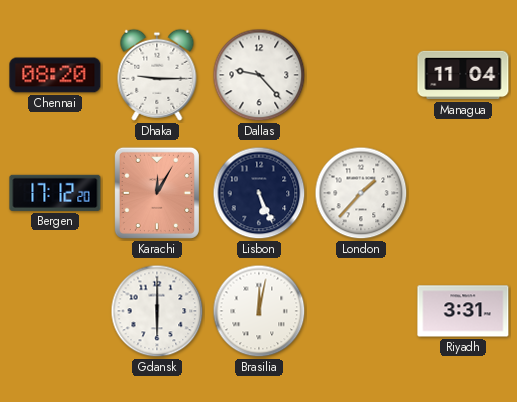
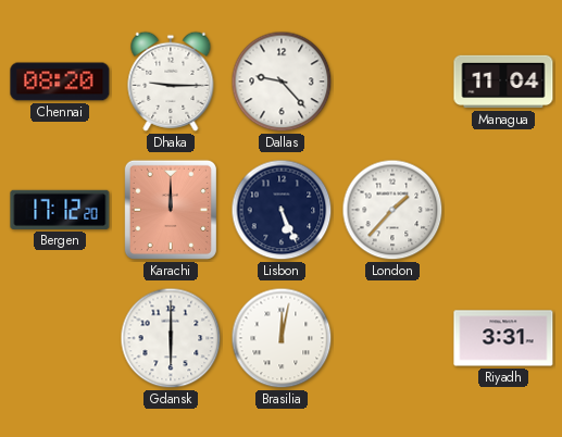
Karachi: 12:05 -> 12:00
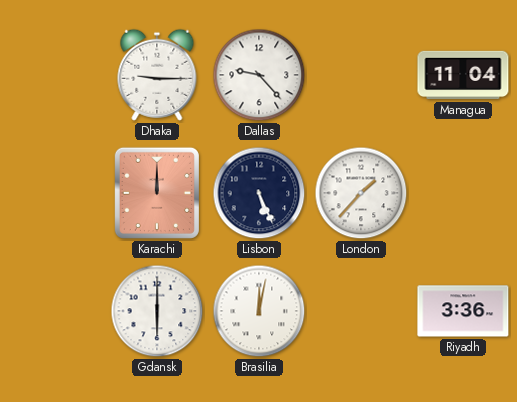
Chennai: 08:20 -> none
Bergen: 17:12 -> none
Riyadh: 3:31 -> 3:36
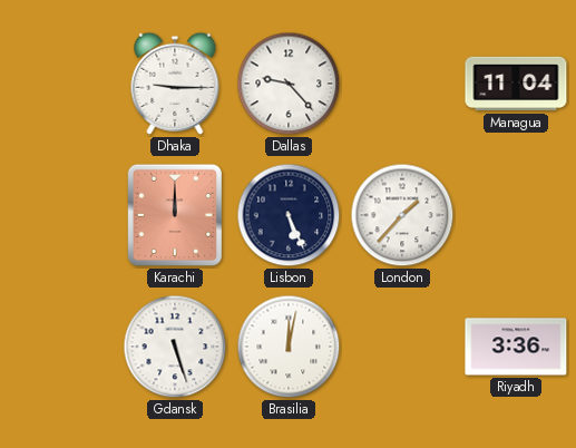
Gdansk: 6:00 -> 5:27
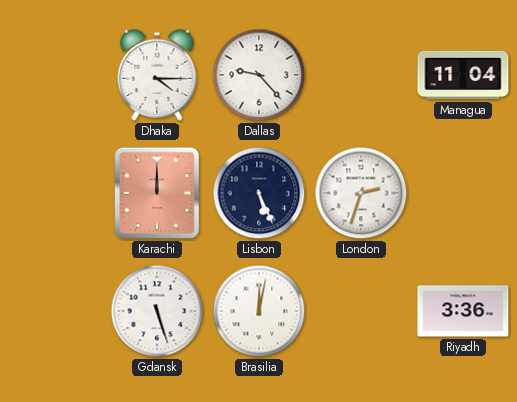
Dhaka: 9:15 -> 4:15
London: 1:37 -> 2:33
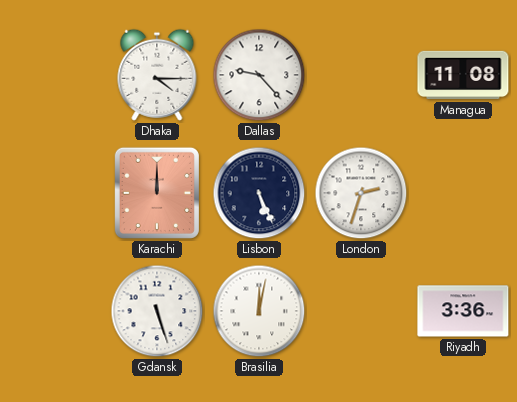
Managua: 11:04 -> 11:08
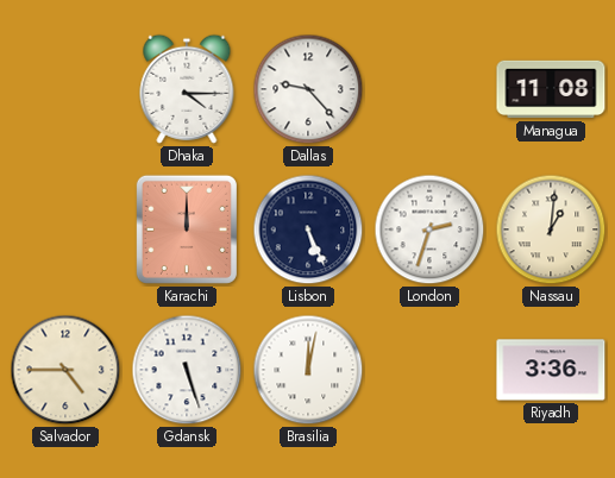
Nassau: none -> 1:01
Salvador: none -> 4:45
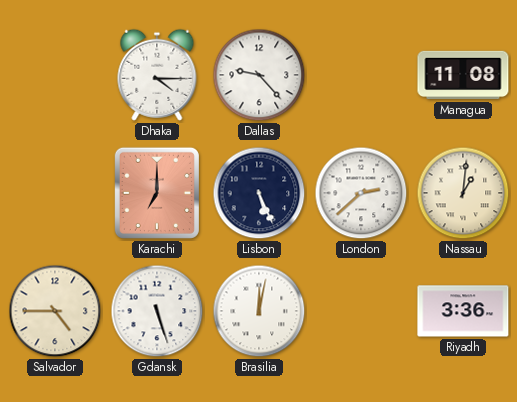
Karachi: 12:00 -> 7:00
London: 2:33 -> 2:38
